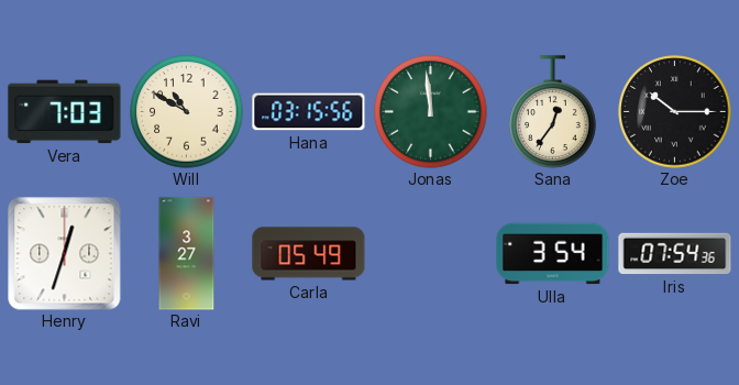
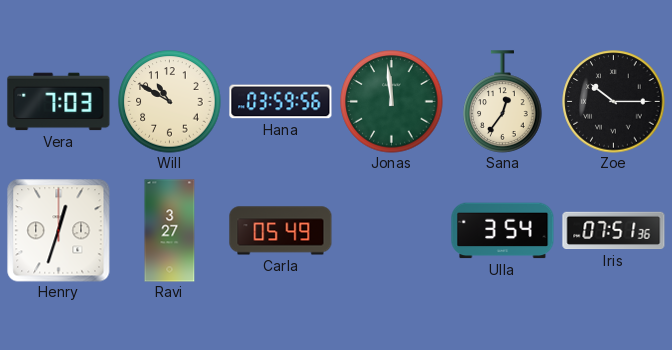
Hana: 03:15 -> 03:59
Iris: 07:54 -> 07:51
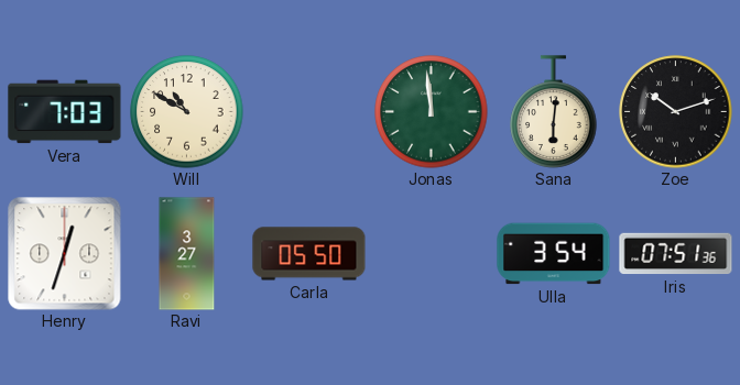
Hana: 03:59 -> none
Sana: 12:36 -> 6:01
Zoe: 10:15 -> 10:12
Carla: 05:49 -> 05:50
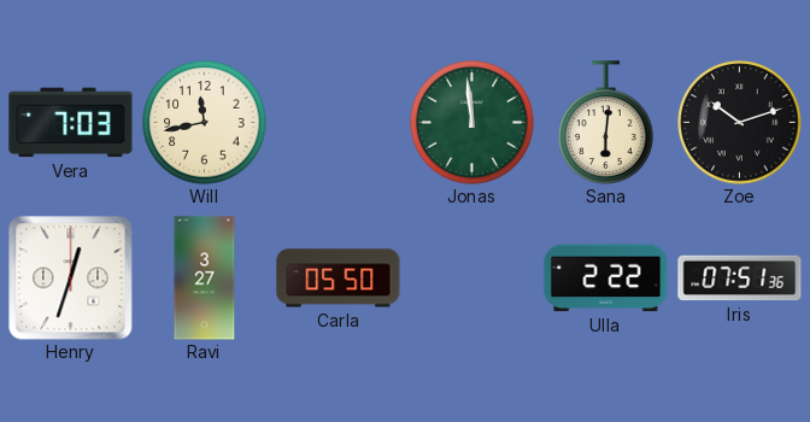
Will: 10:50 -> 11:43
Ulla: 3:54 -> 2:22
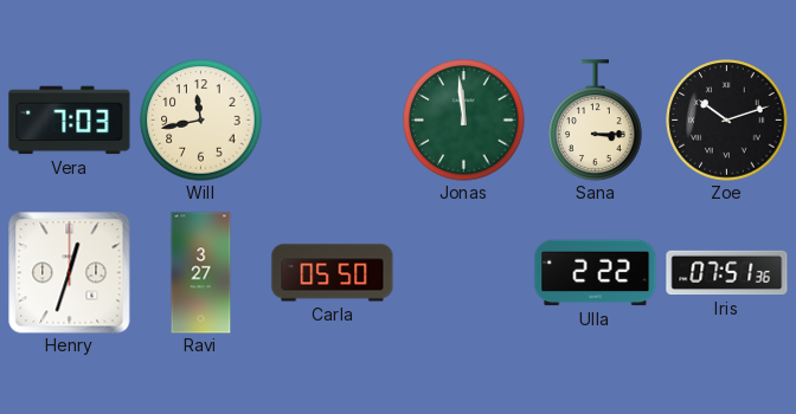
Sana: 6:01 -> 3:15
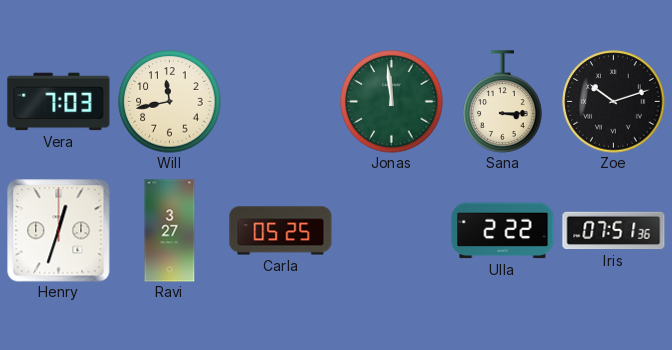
Carla: 05:50 -> 05:25
